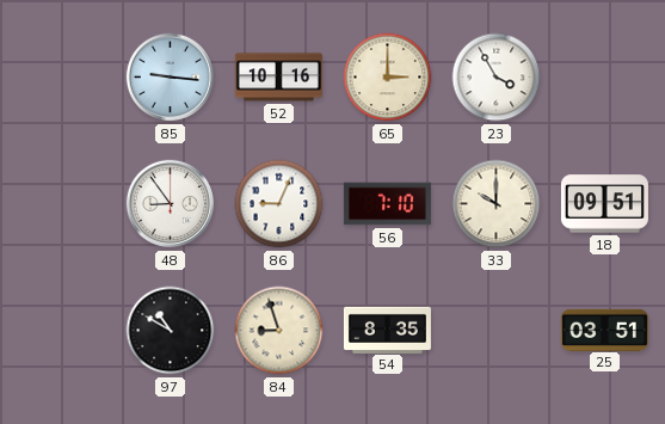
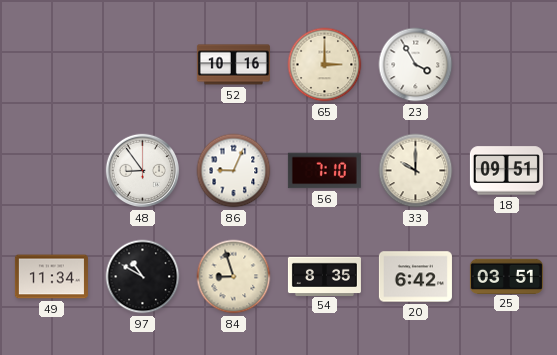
85: 9:16 -> none
49: none -> 11:34
20: none -> 6:42
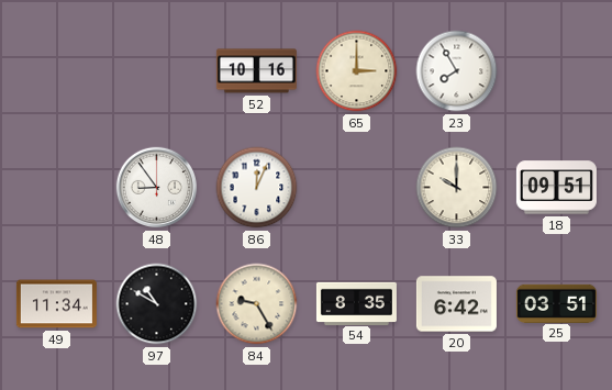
23: 3:55 -> 7:55
86: 9:04 -> 12:04
56: 7:10 -> none
84: 8:57 -> 9:25
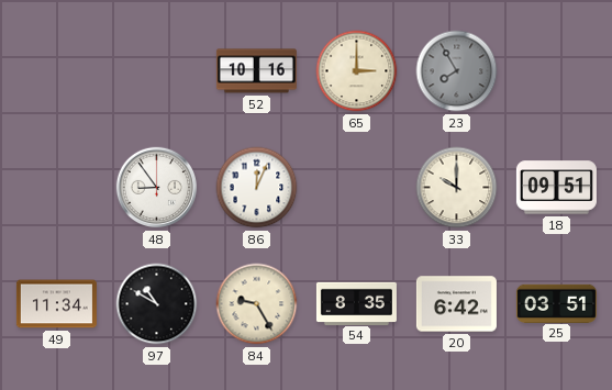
23 dial: white -> grey
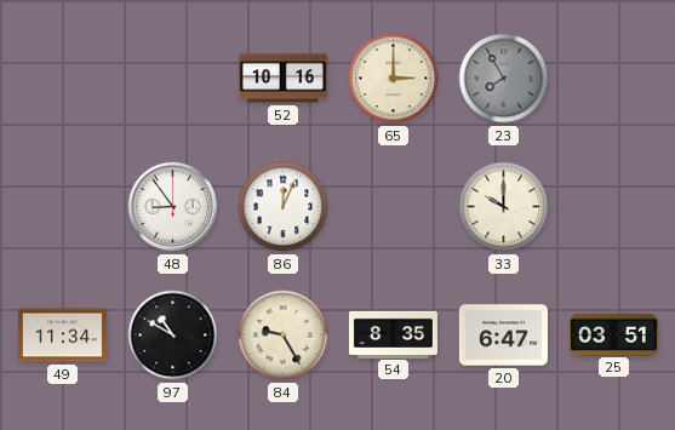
18: 09:51 -> none
20: 6:42 -> 6:47
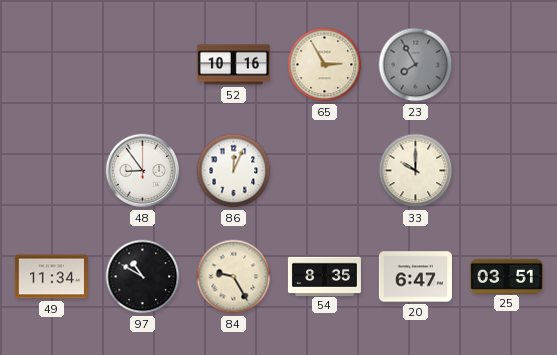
65: 3:00 -> 2:55
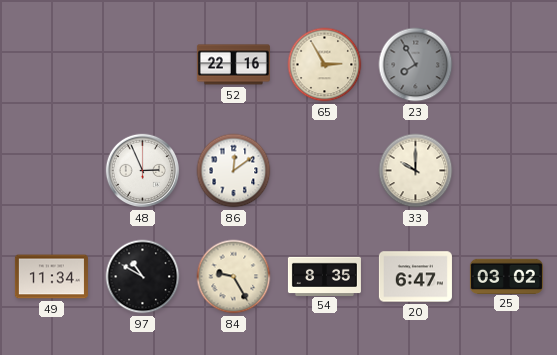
52: 10:16 -> 22:16
48: 8:54 -> 2:56
86: 12:04 -> 12:09
25: 03:51 -> 03:02
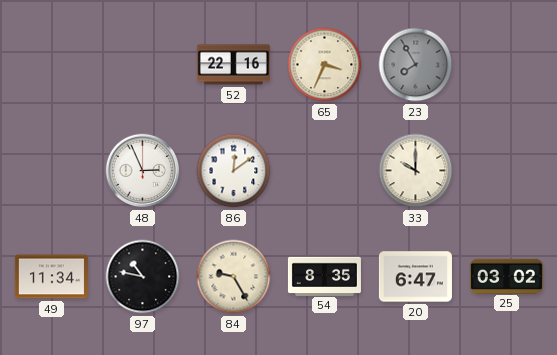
65: 2:55 -> 3:34
97: 10:50 -> 10:47
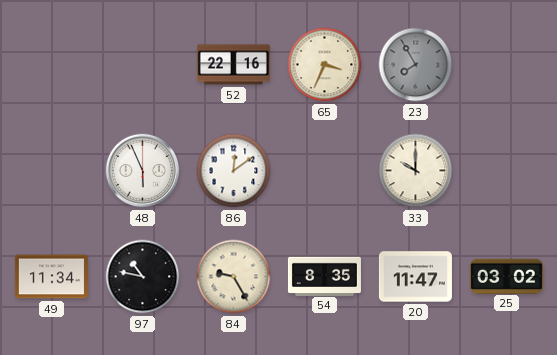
48: 2:56 -> 5:56
20: 6:47 -> 11:47
